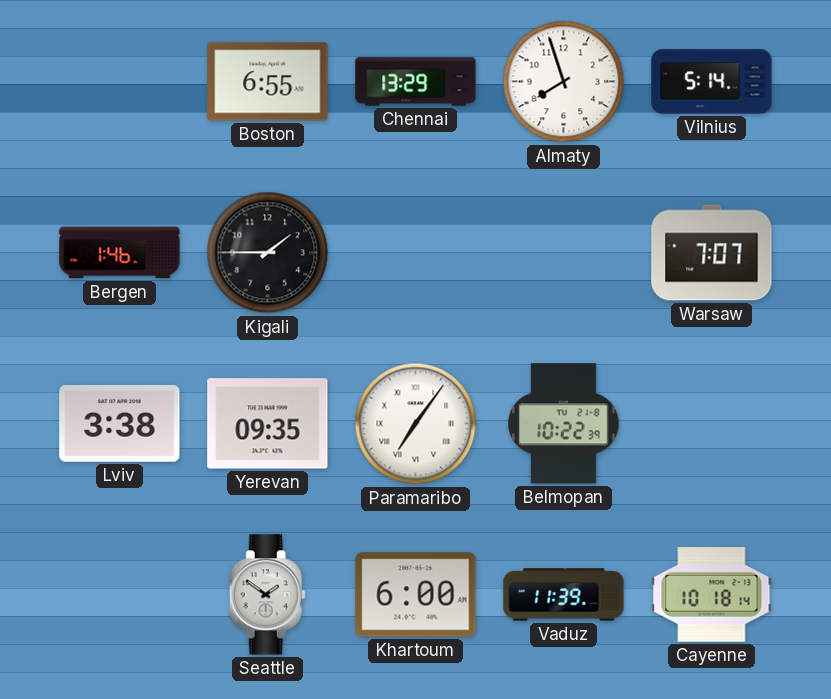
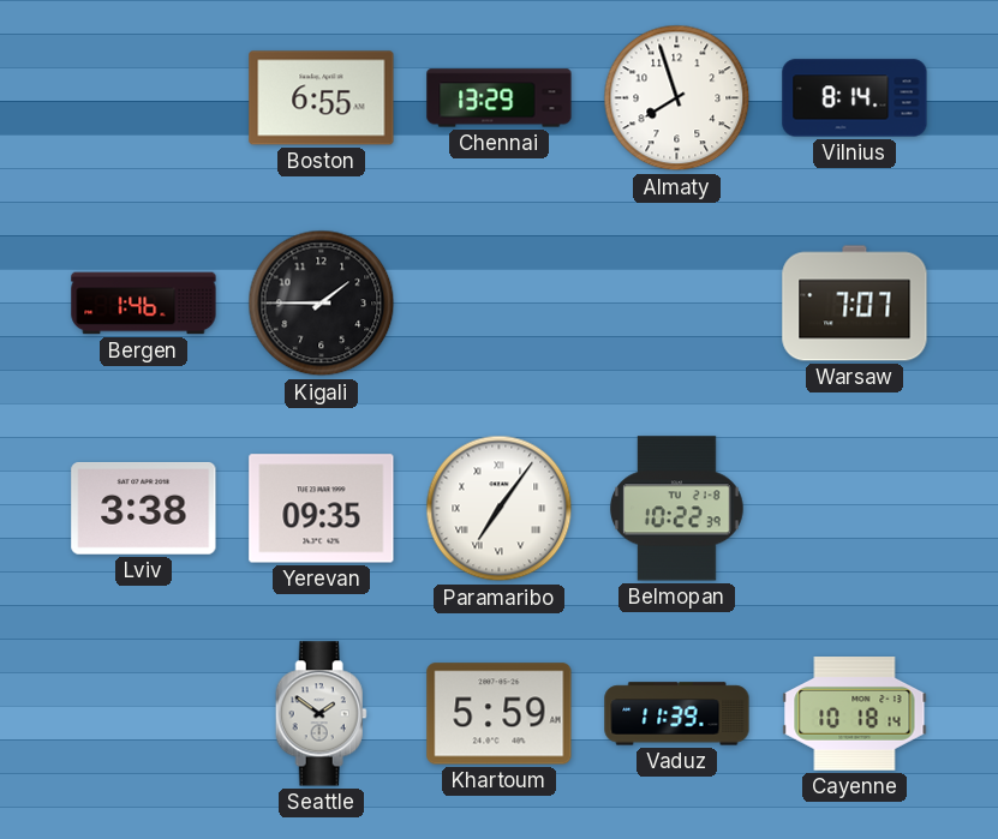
Vilnius: 5:14 -> 8:14
Khartoum: 6:00 -> 5:59
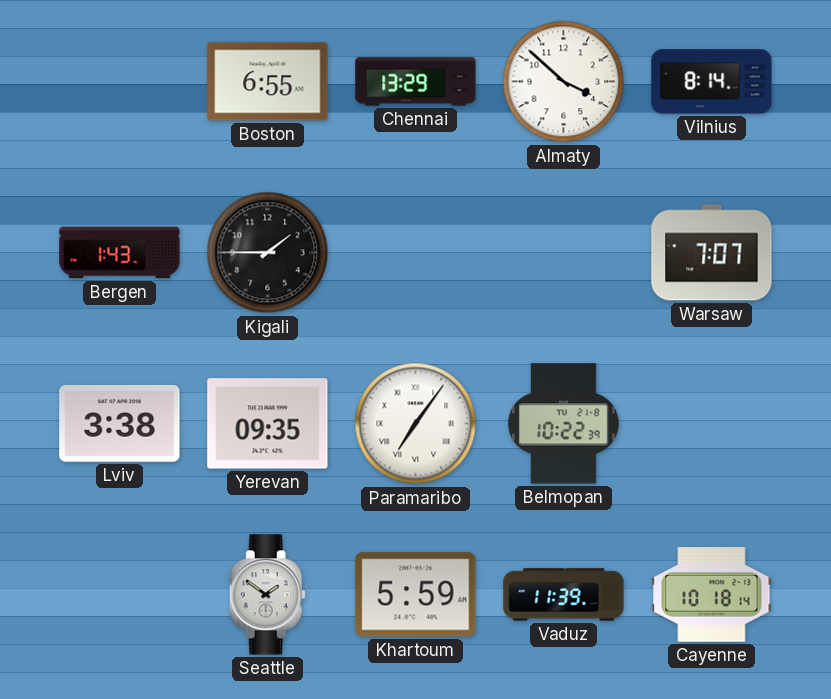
Almaty: 7:57 -> 3:52
Bergen: 1:46 -> 1:43
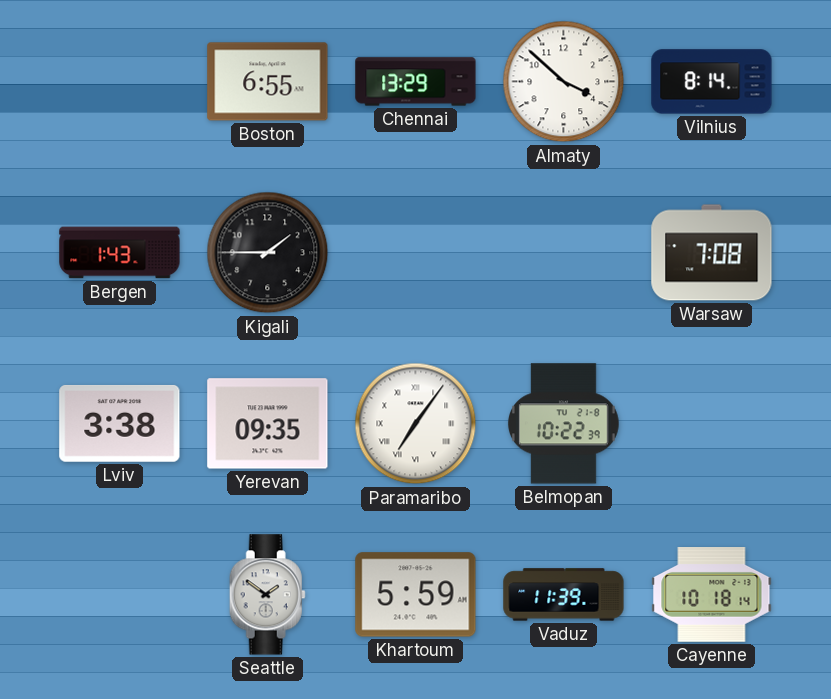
Warsaw: 7:07 -> 7:08
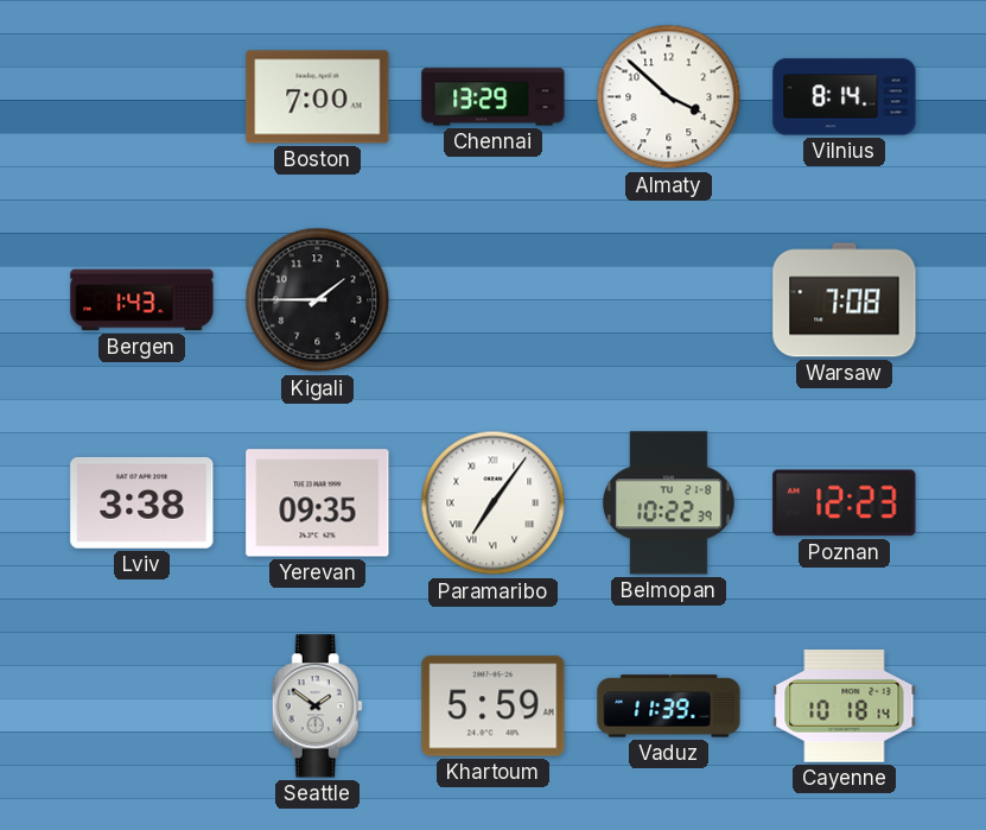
Boston: 6:55 -> 7:00
Poznan: none -> 12:23
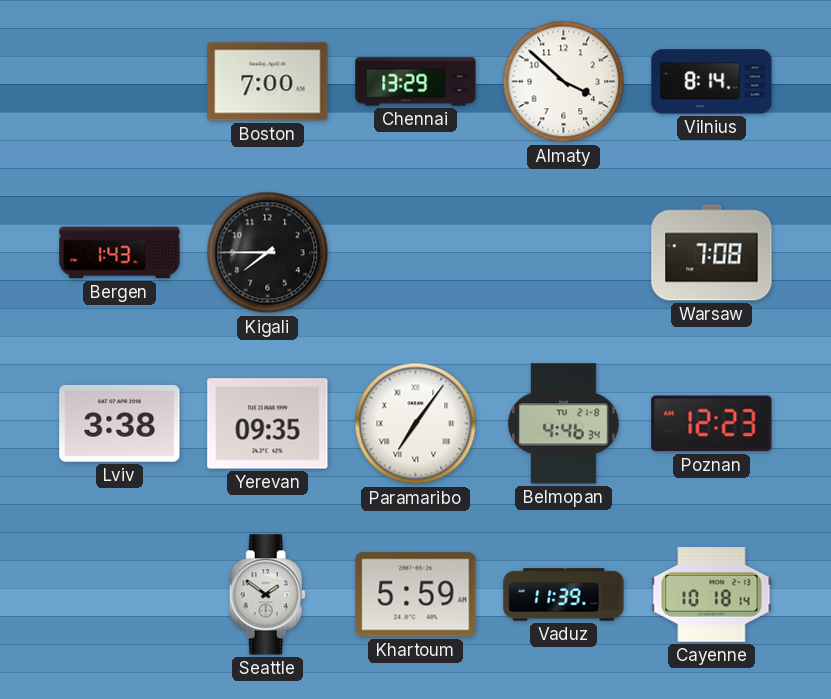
Kigali: 1:45 -> 7:45
Belmopan: 10:22 -> 4:46
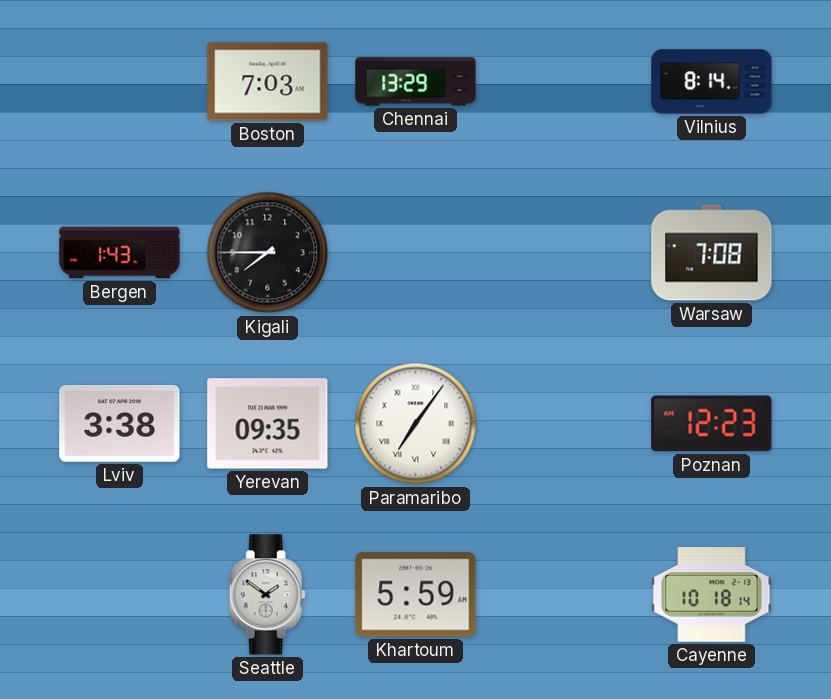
Boston: 7:00 -> 7:03
Almaty: 3:52 -> none
Belmopan: 4:46 -> none
Vaduz: 11:39 -> none
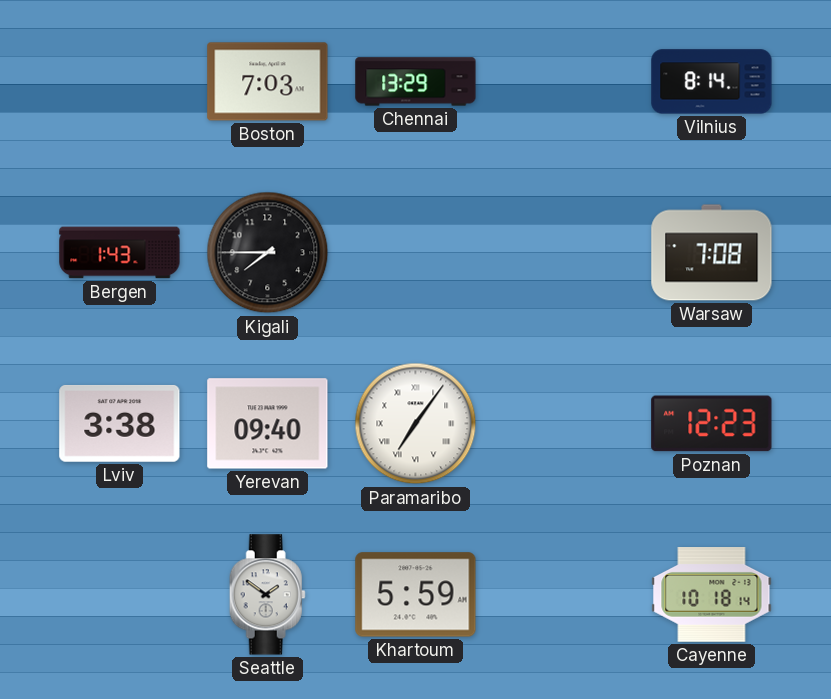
Yerevan: 09:35 -> 09:40
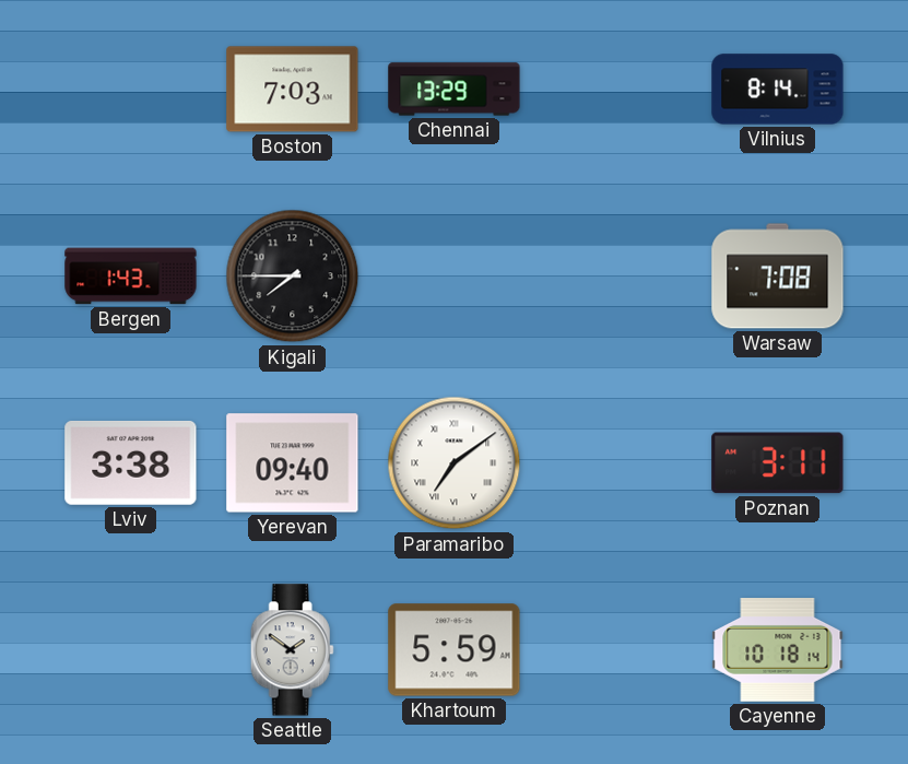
Paramaribo: 7:06 -> 7:09
Poznan: 12:23 -> 3:11
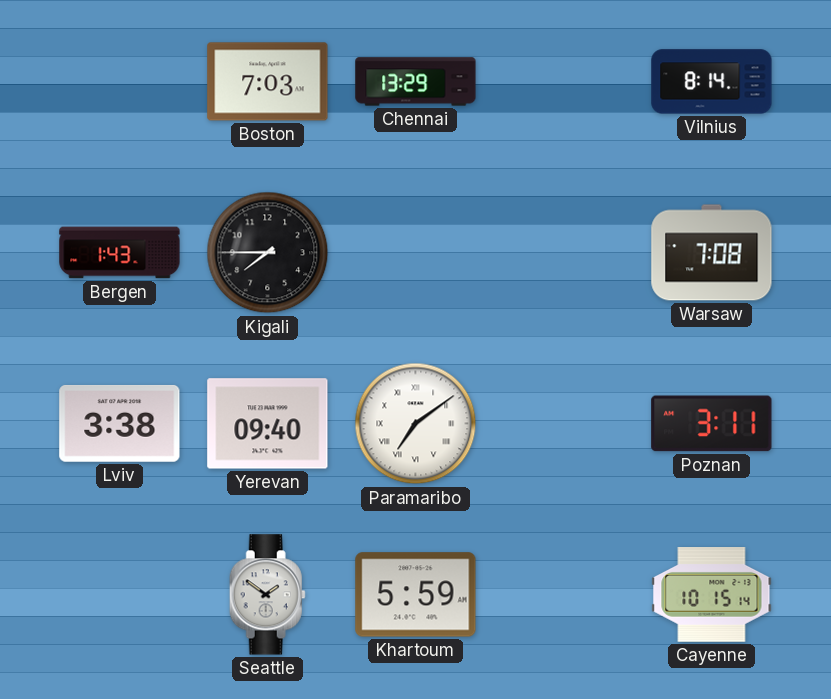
Cayenne: 10:18 -> 10:15
